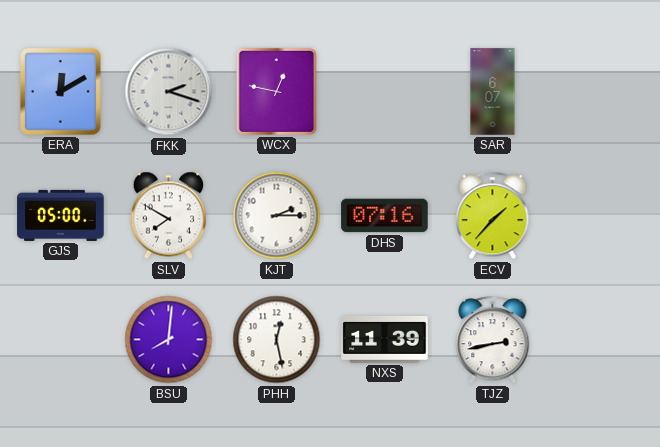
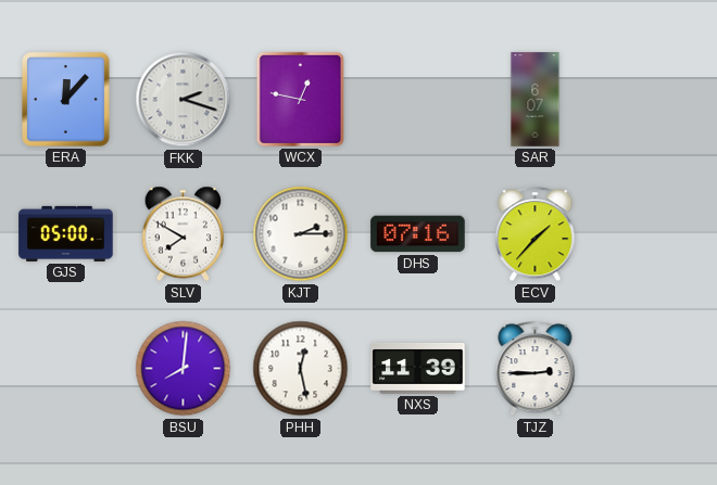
ERA: 12:10 -> 12:07
TJZ: 2:43 -> 2:45
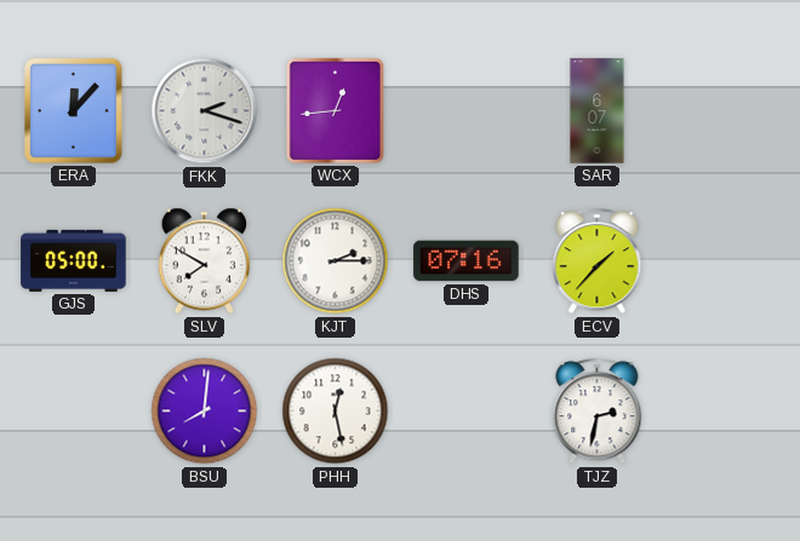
WCX: 12:47 -> 12:44
NXS: 11:39 -> none
TJZ: 2:45 -> 2:32
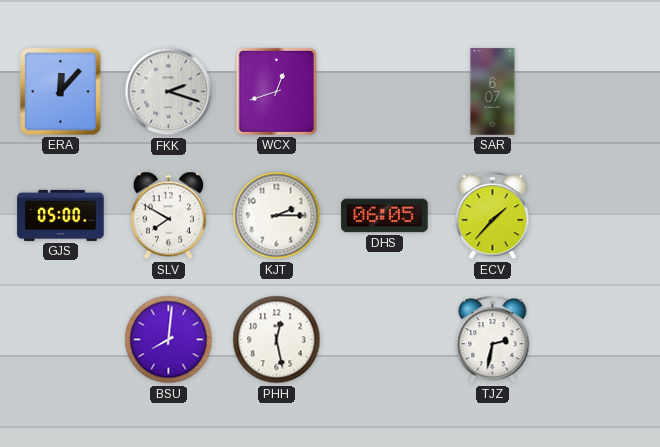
WCX: 12:44 -> 12:42
DHS: 07:16 -> 06:05
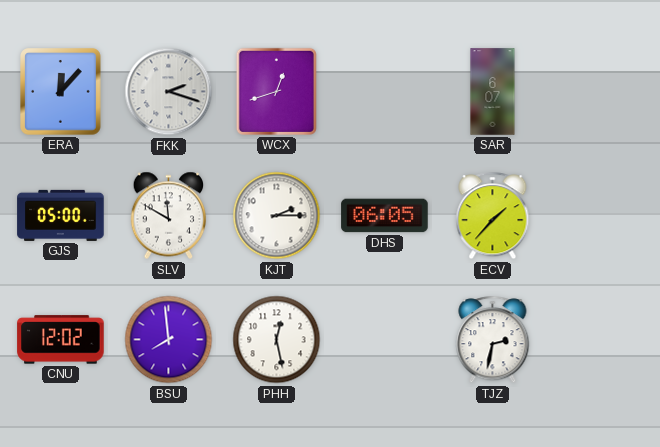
SLV: 7:50 -> 11:50
CNU: none -> 12:02
BSU: 8:01 -> 7:59
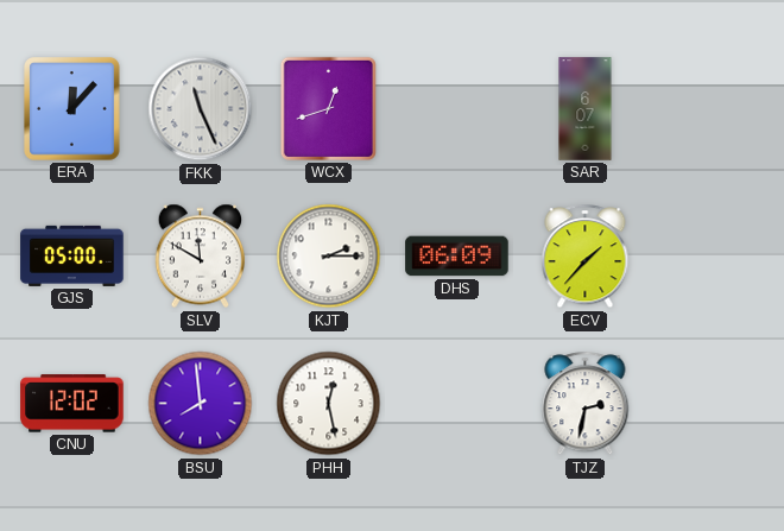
FKK: 2:18 -> 11:26
DHS: 06:05 -> 06:09
